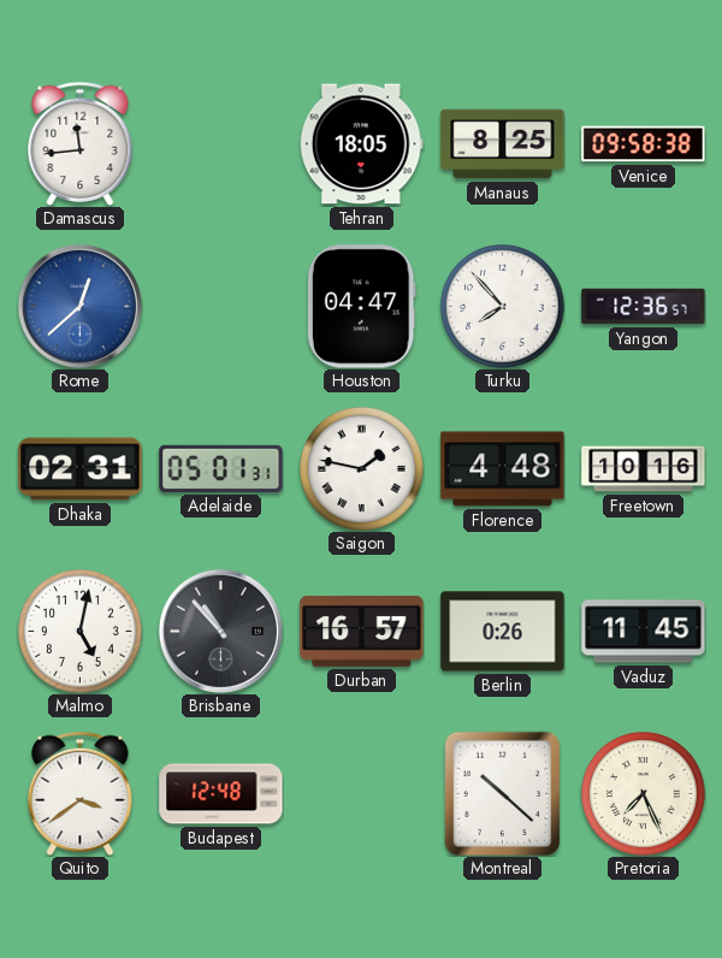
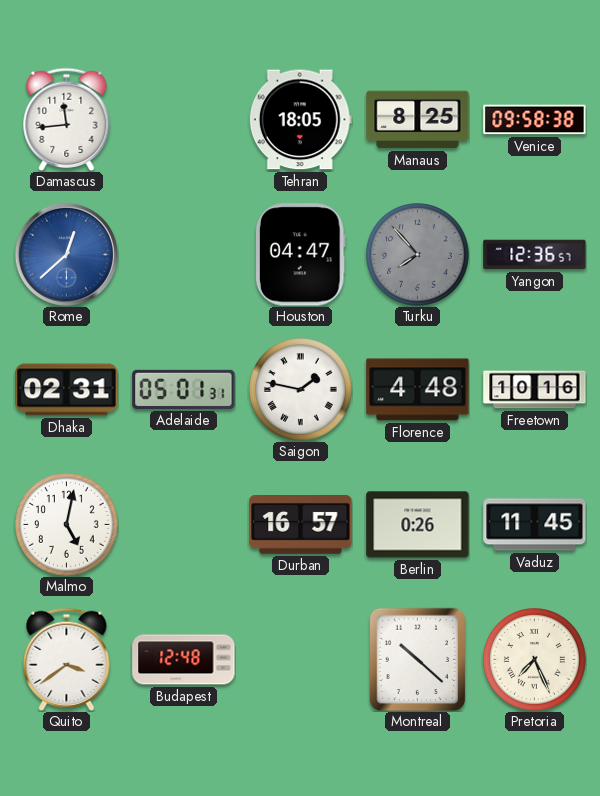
Turku dial: white -> grey
Brisbane: 10:53 -> none
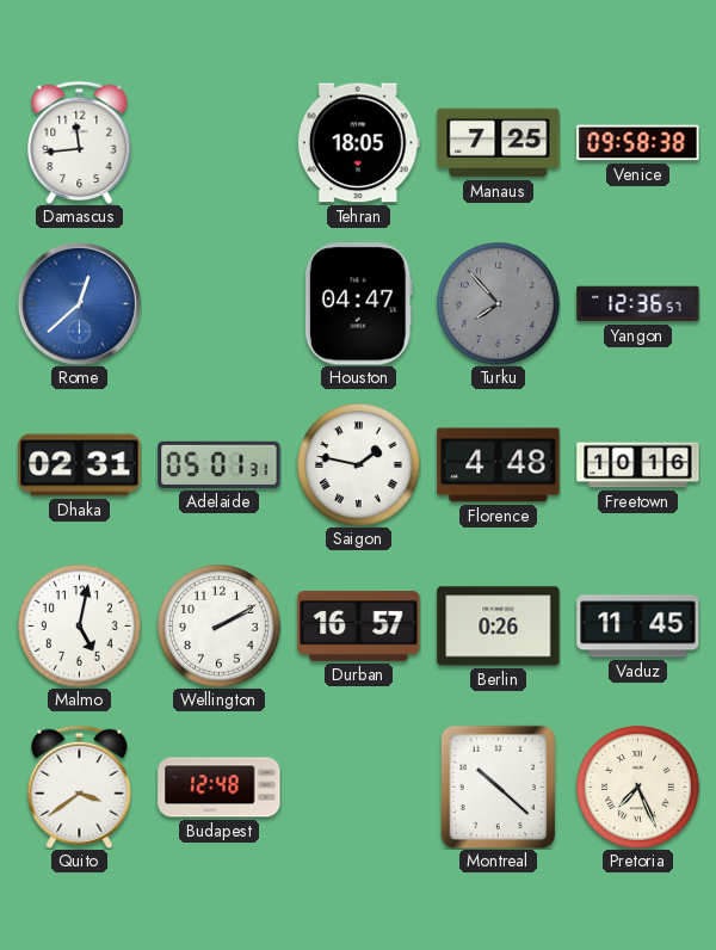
Manaus: 8:25 -> 7:25
Wellington: none -> 2:10
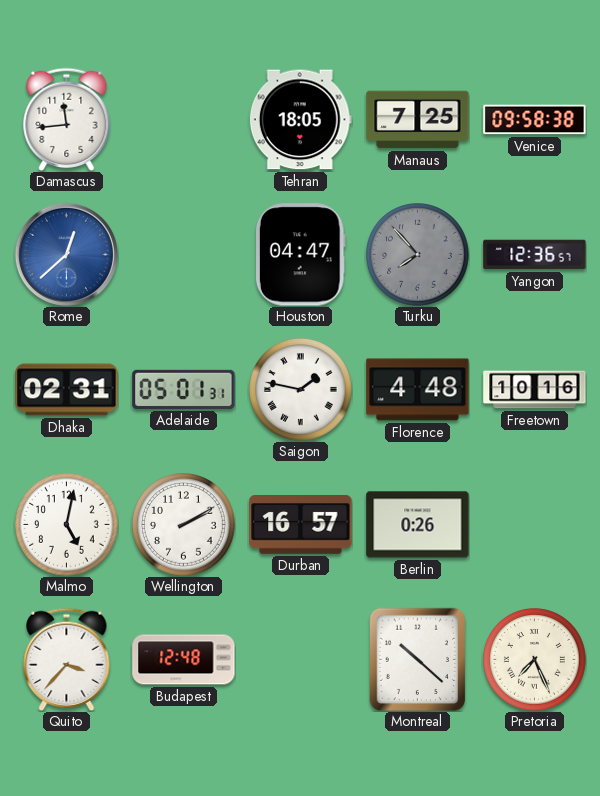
Vaduz: 11:45 -> none
Quito: 3:39 -> 3:37
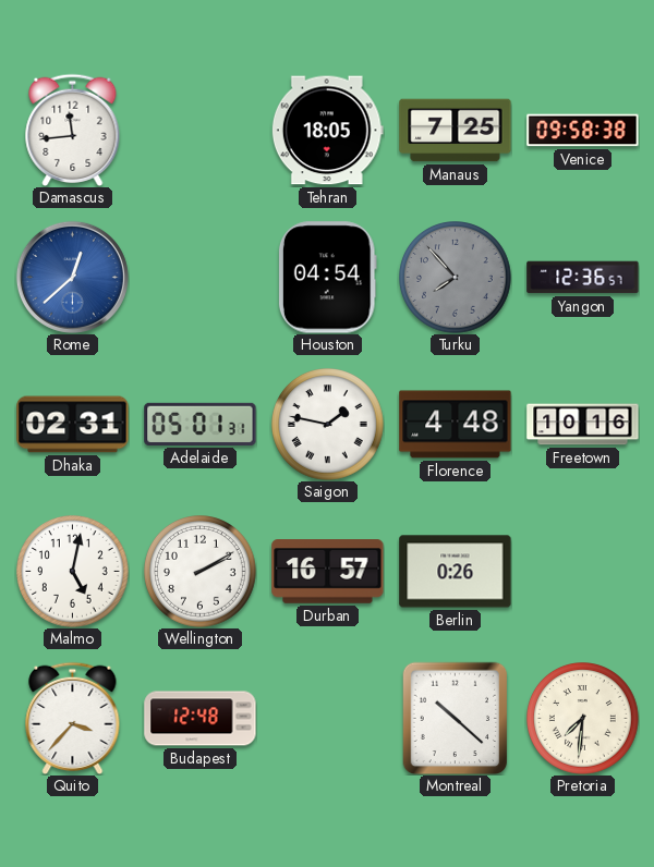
Houston: 04:47 -> 04:54
Pretoria: 7:26 -> 7:31
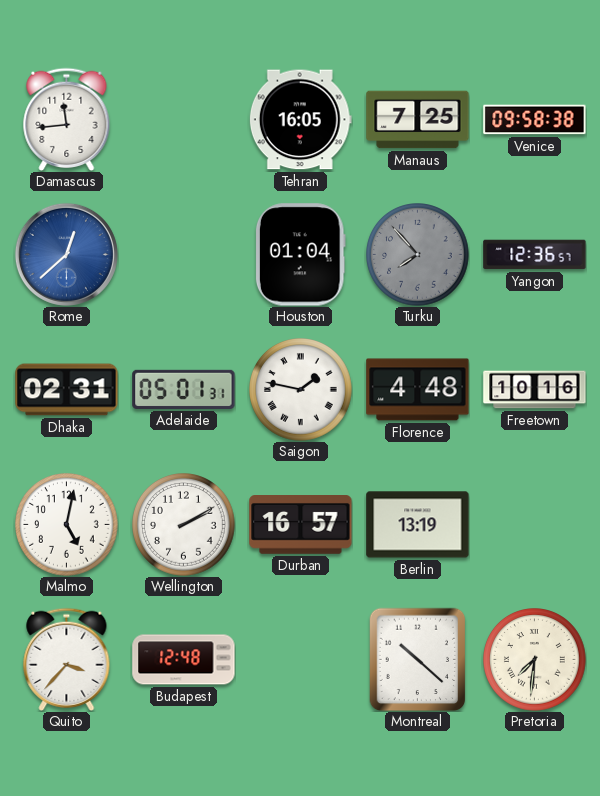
Tehran: 18:05 -> 16:05
Houston: 04:54 -> 01:04
Berlin: 0:26 -> 13:19
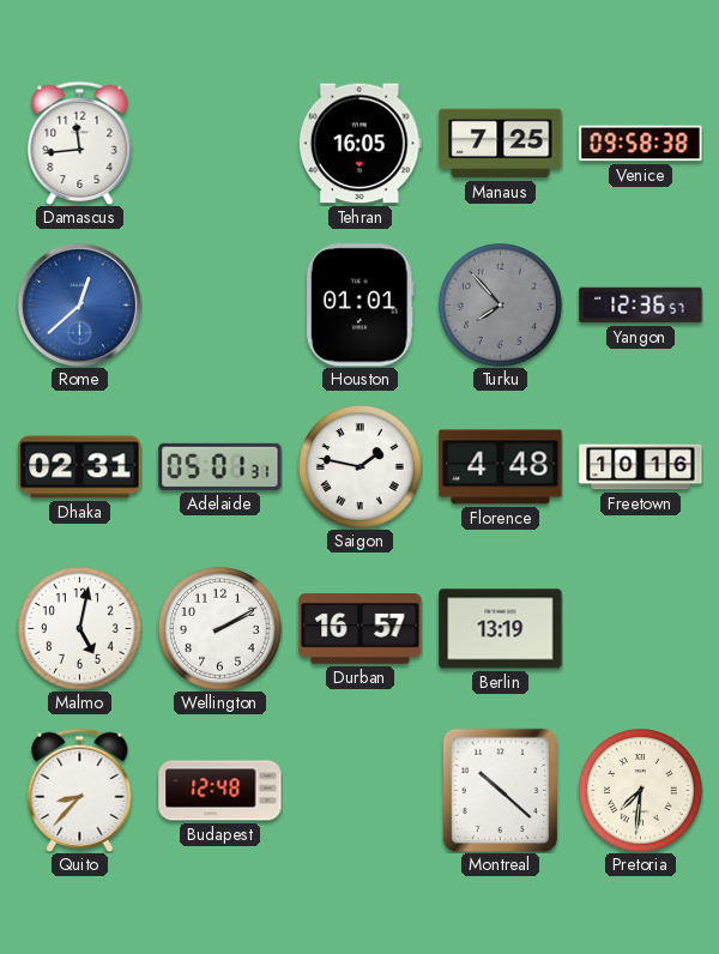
Houston: 01:04 -> 01:01
Quito: 3:37 -> 8:37
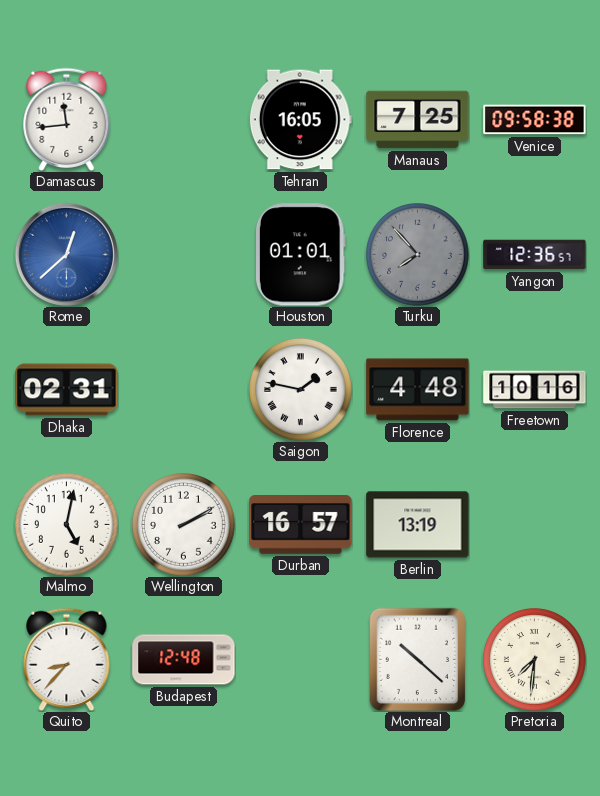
Adelaide: 05:01 -> none
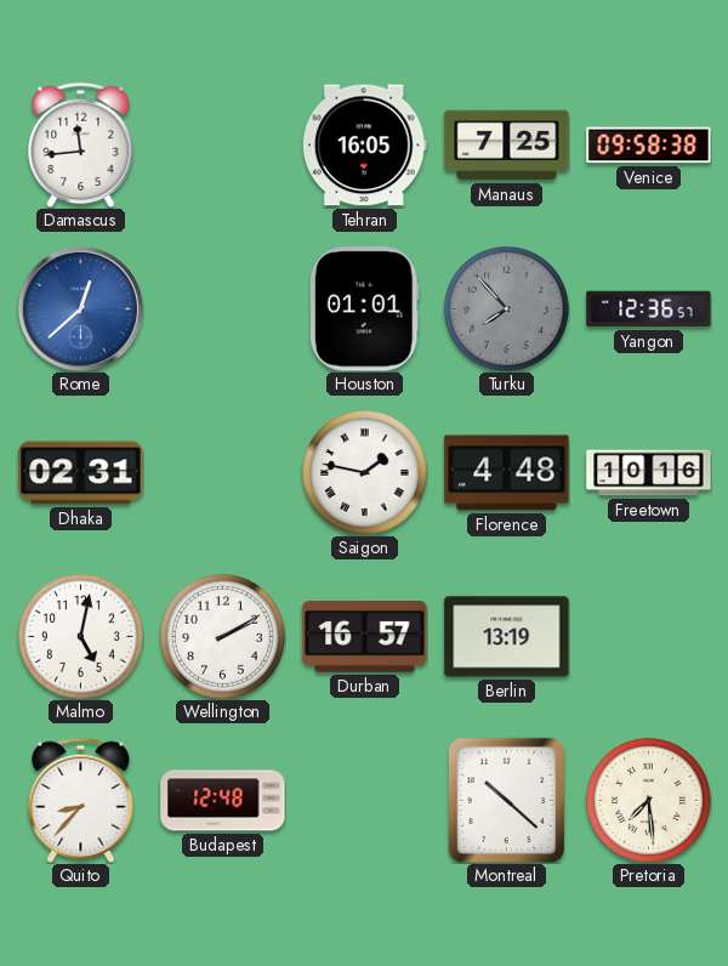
Pretoria: 7:31 -> 7:29
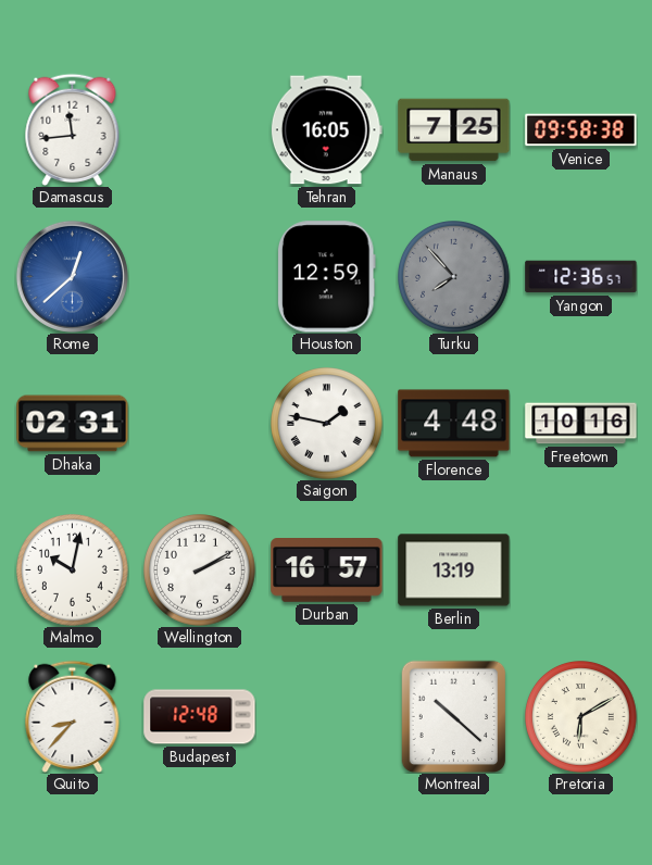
Houston: 01:01 -> 12:59
Malmo: 5:02 -> 10:02
Pretoria: 7:29 -> 6:10
